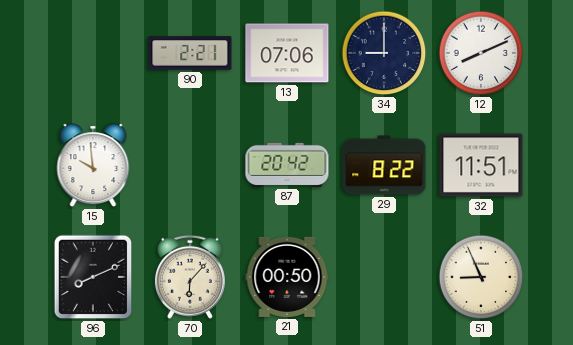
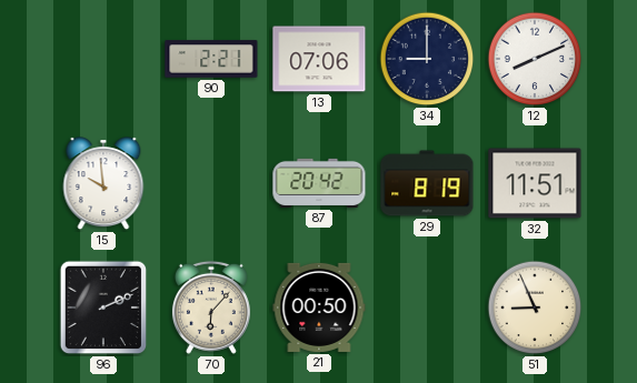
29: 8:22 -> 8:19
96: 8:11 -> 2:11
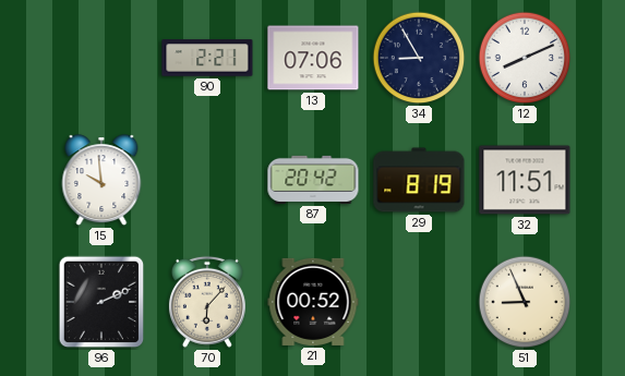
34: 9:00 -> 8:55
21: 00:50 -> 00:52
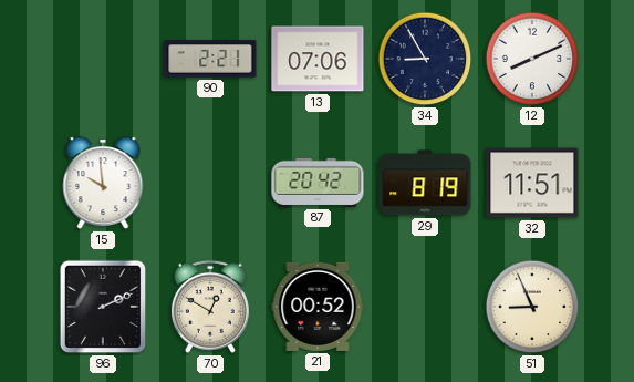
70: 6:07 -> 12:50
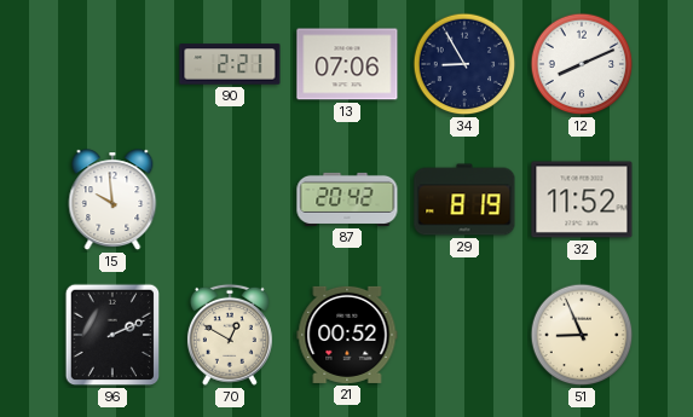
32: 11:51 -> 11:52
